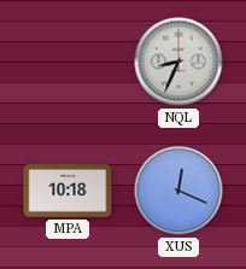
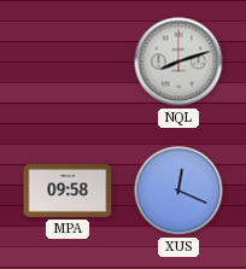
NQL: 8:34 -> 8:12
MPA: 10:18 -> 09:58
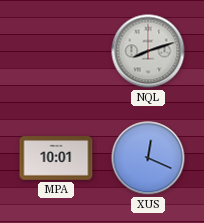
MPA: 09:58 -> 10:01
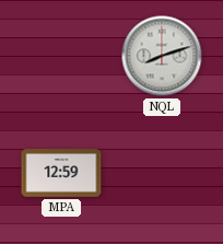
MPA: 10:01 -> 12:59
XUS: 12:19 -> none
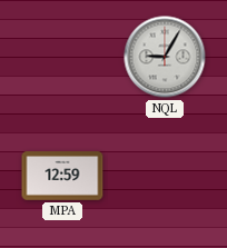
NQL: 8:12 -> 9:05
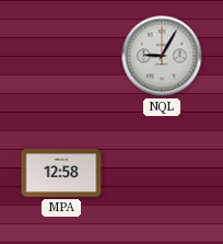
MPA: 12:59 -> 12:58
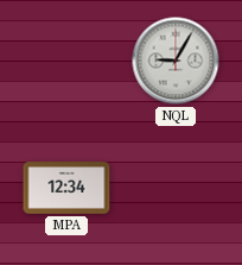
MPA: 12:58 -> 12:34
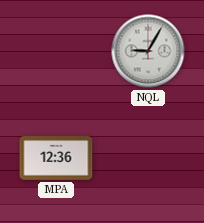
MPA: 12:34 -> 12:36
